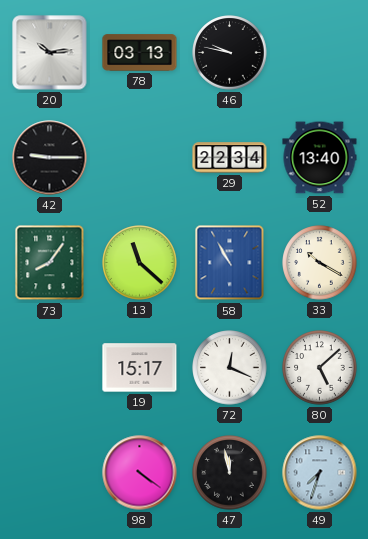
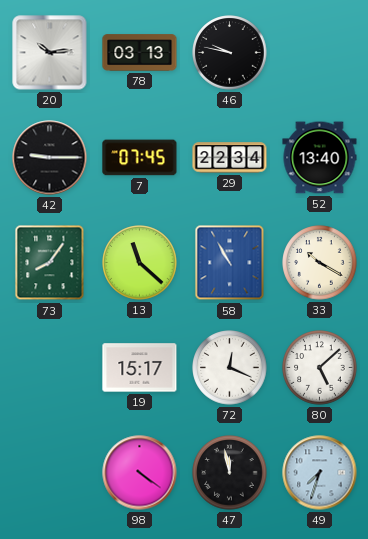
7: none -> 07:45
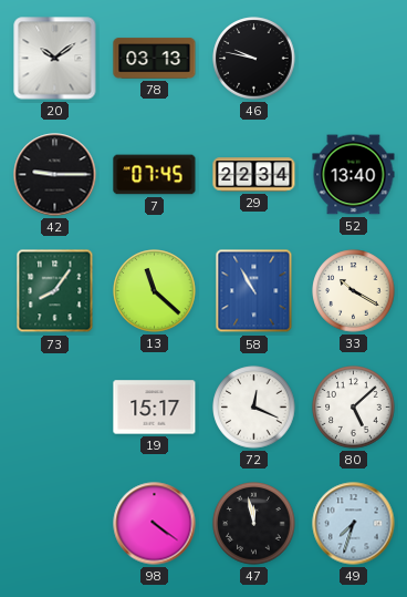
20: 10:14 -> 10:09
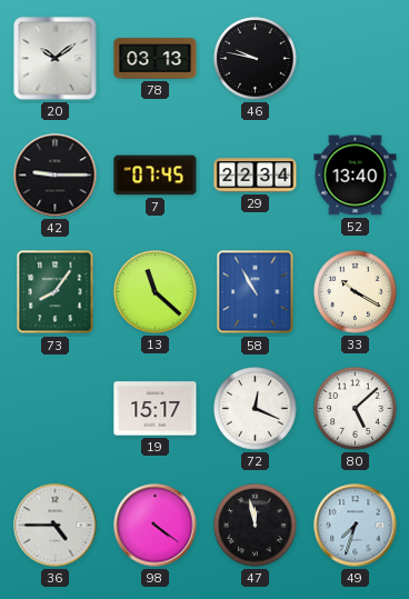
36: none -> 4:45
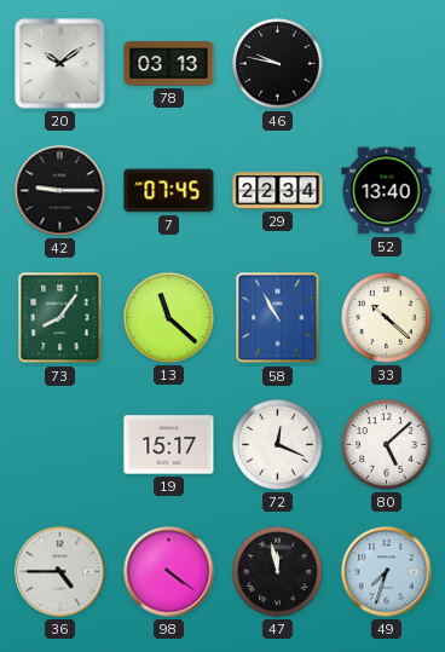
33: 10:20 -> 10:22
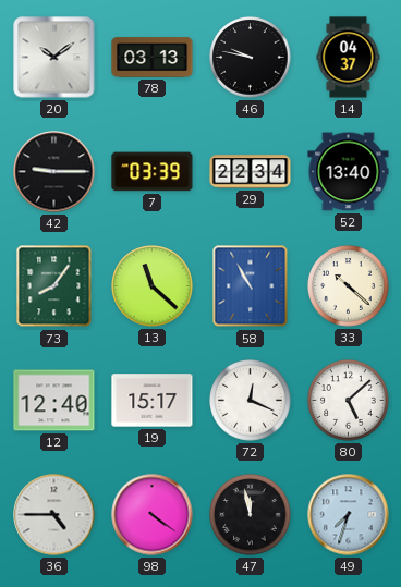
14: none -> 04:37
7: 07:45 -> 03:39
12: none -> 12:40
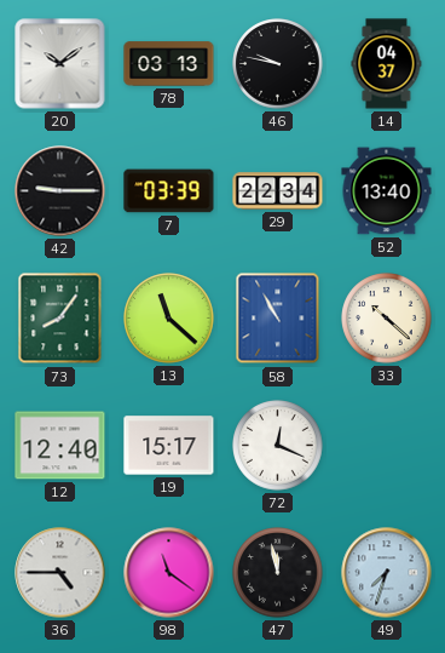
80: 5:08 -> none
98: 4:21 -> 11:21
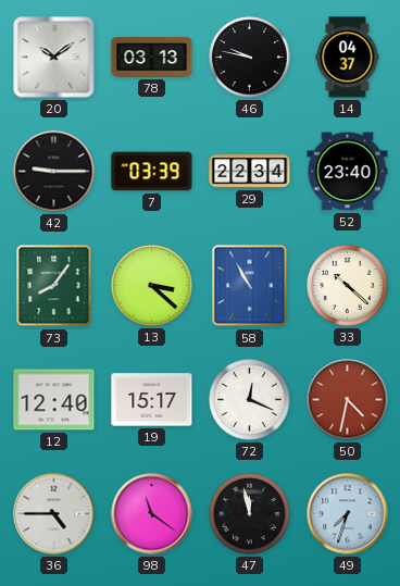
52: 13:40 -> 23:40
13: 11:22 -> 3:22
50: none -> 4:32
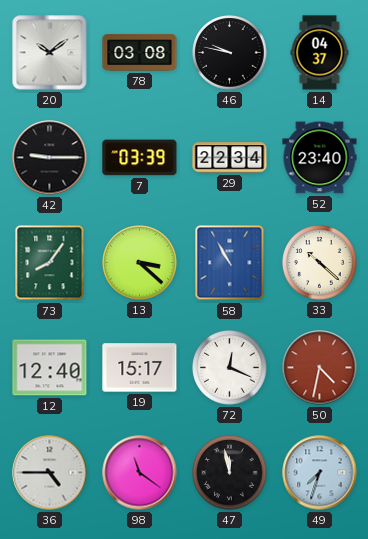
78: 03:13 -> 03:08
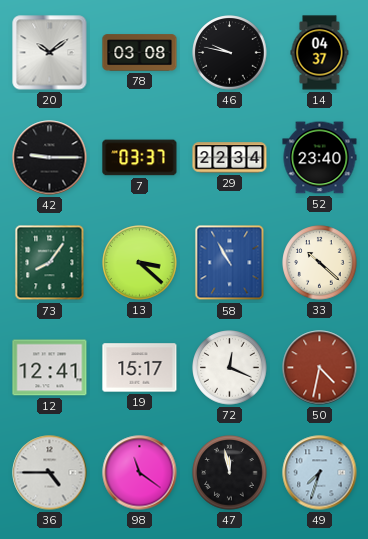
7: 03:39 -> 03:37
12: 12:40 -> 12:41
